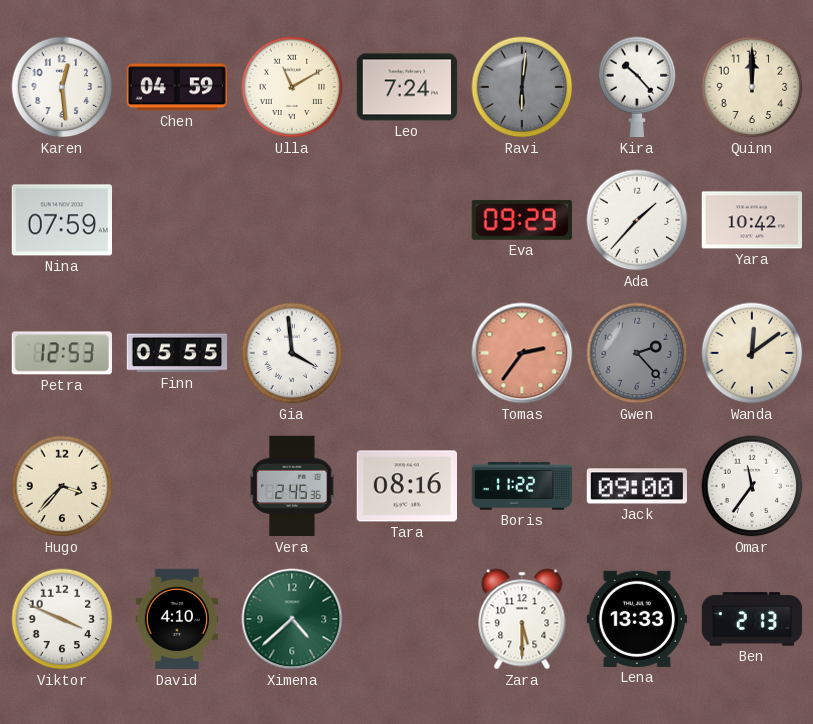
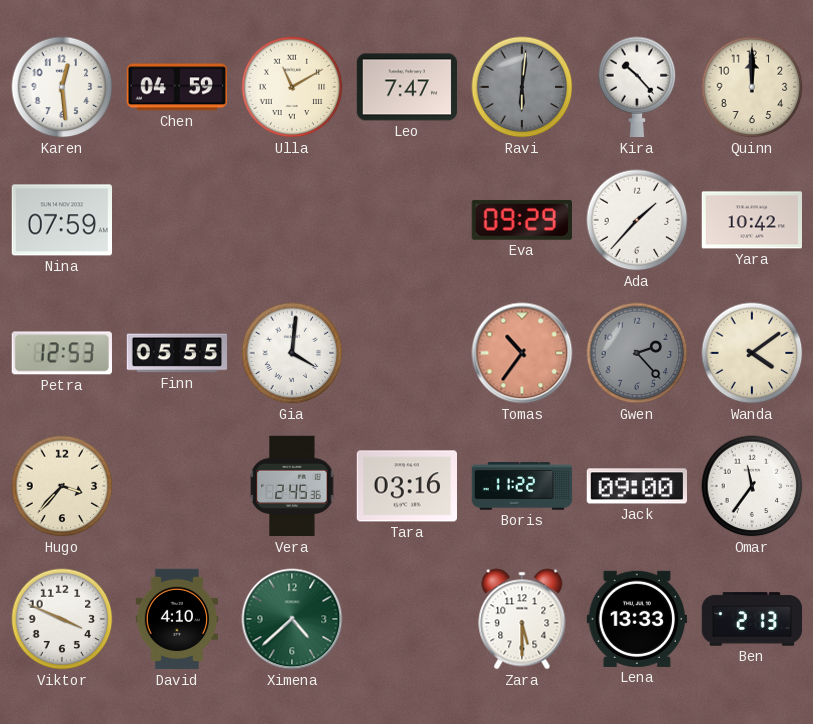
Leo: 7:24 -> 7:47
Gia: 3:59 -> 4:01
Tomas: 2:36 -> 10:36
Wanda: 12:09 -> 4:09
Tara: 08:16 -> 03:16
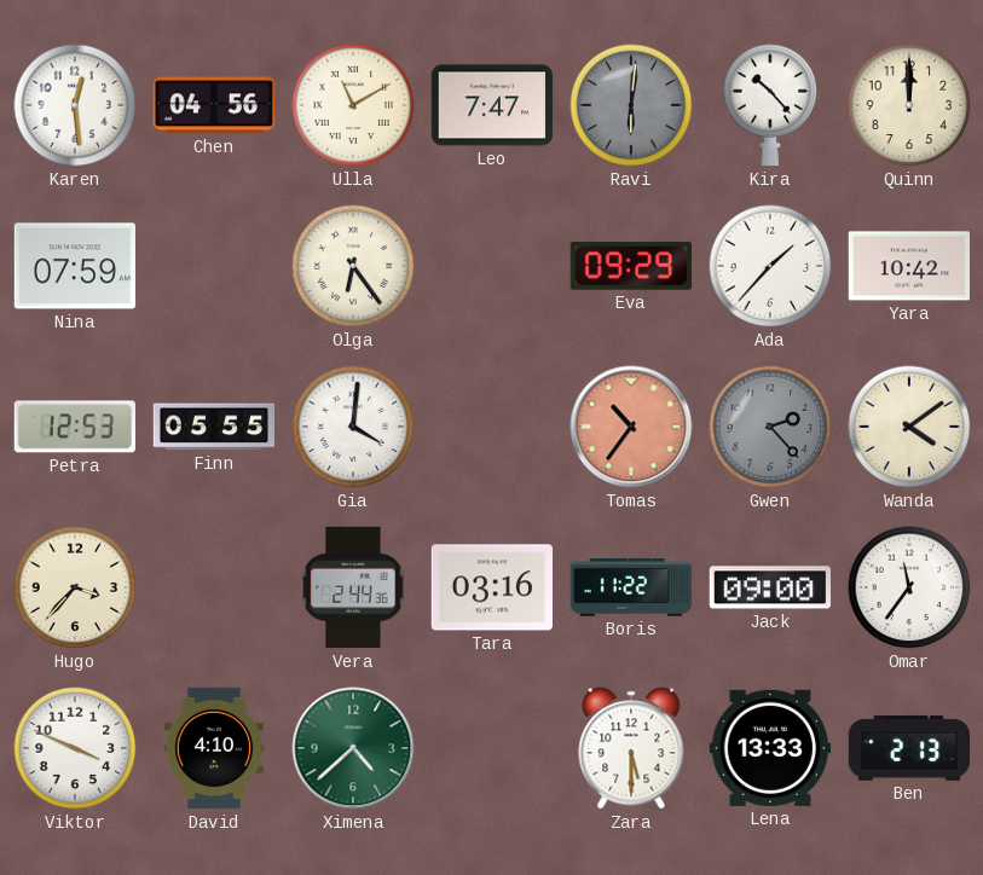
Chen: 04:59 -> 04:56
Olga: none -> 6:24
Vera: 2:45 -> 2:44
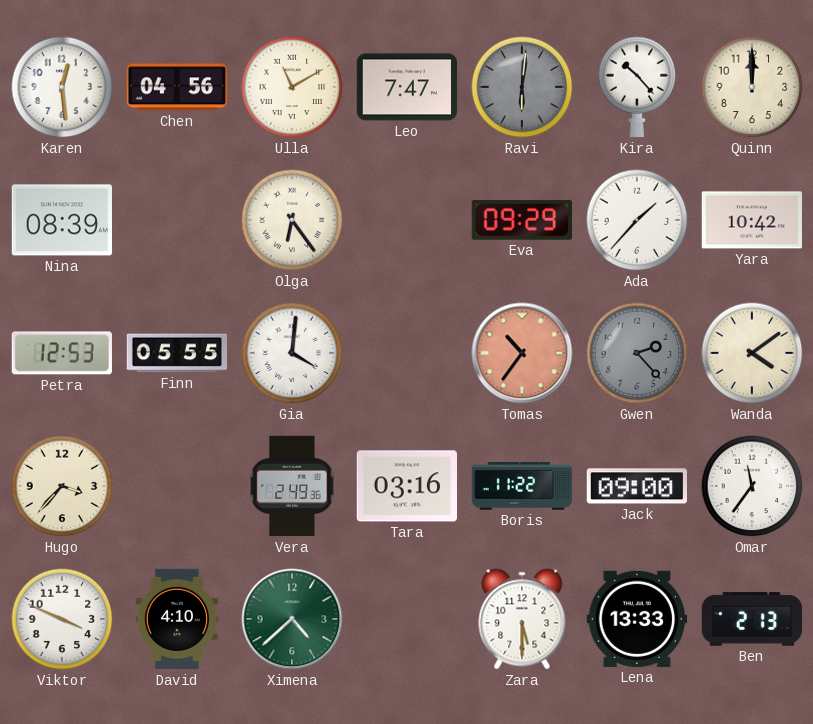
Nina: 07:59 -> 08:39
Vera: 2:44 -> 2:49
